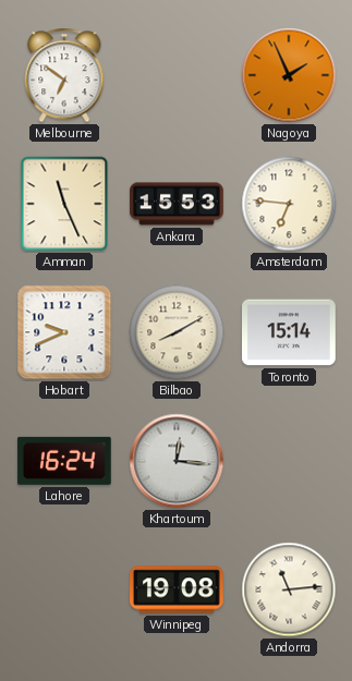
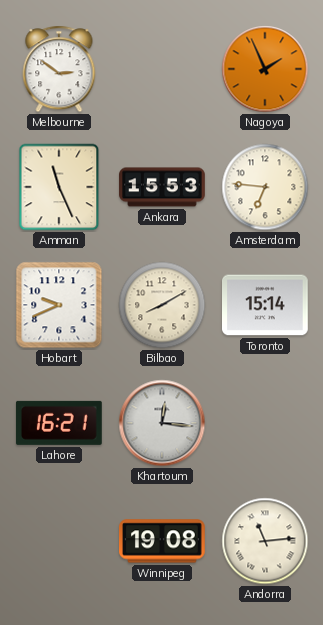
Melbourne: 6:51 -> 2:51
Lahore: 16:24 -> 16:21
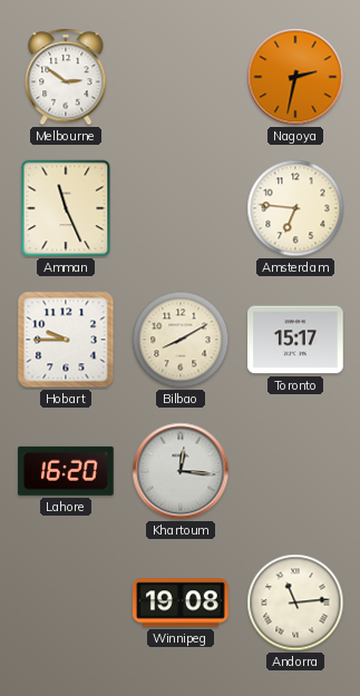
Nagoya: 1:56 -> 2:32
Ankara: 15:53 -> none
Hobart: 9:41 -> 9:45
Toronto: 15:14 -> 15:17
Lahore: 16:21 -> 16:20
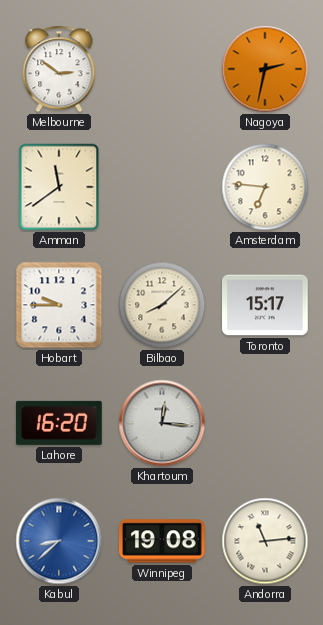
Amman: 11:26 -> 11:39
Bilbao: 8:10 -> 8:08
Kabul: none -> 8:38
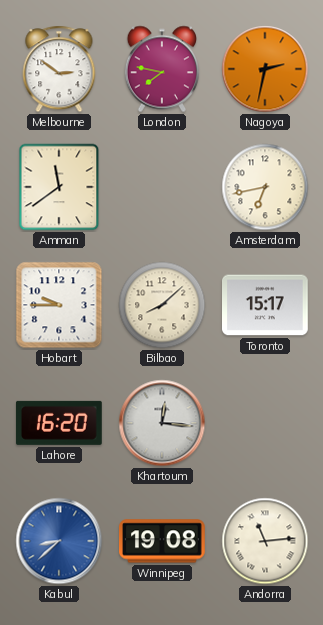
London: none -> 7:47
Amsterdam: 6:46 -> 6:43
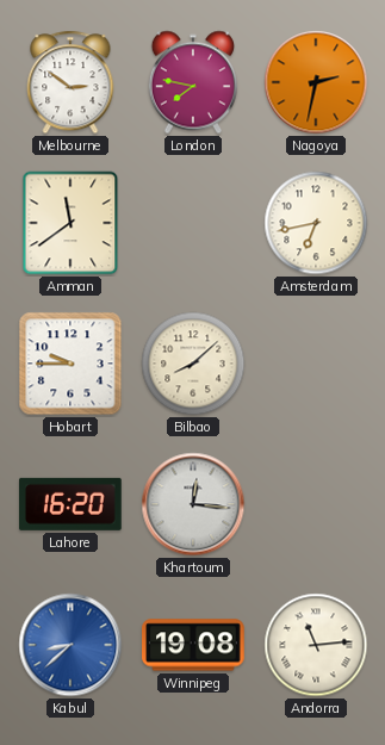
Toronto: 15:17 -> none
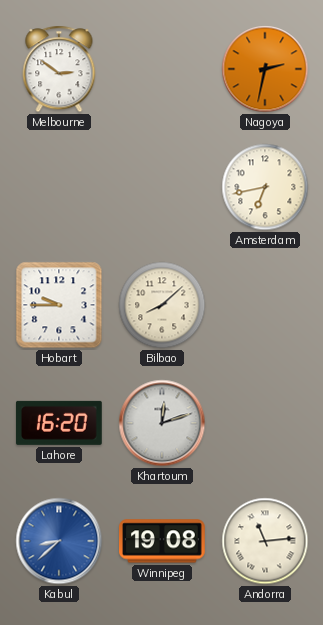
London: 7:47 -> none
Amman: 11:39 -> none
Khartoum: 12:16 -> 12:12
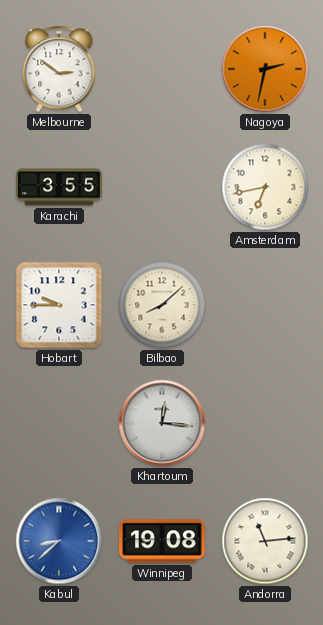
Karachi: none -> 3:55
Lahore: 16:20 -> none
Khartoum: 12:12 -> 12:16
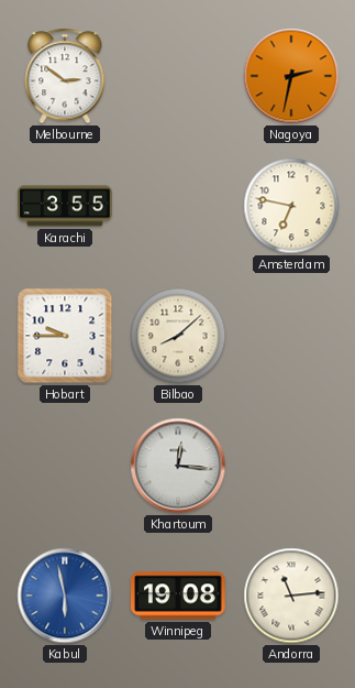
Amsterdam: 6:43 -> 6:47
Kabul: 8:38 -> 5:58
